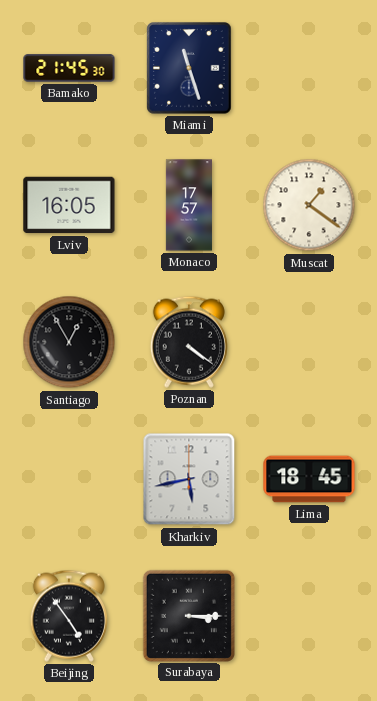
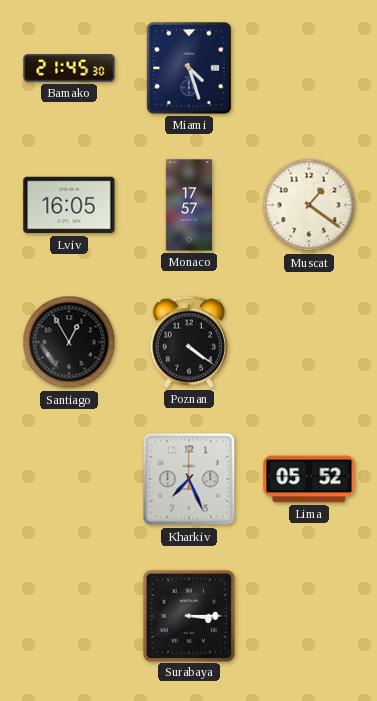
Miami: 11:27 -> 4:27
Kharkiv: 5:43 -> 7:26
Lima: 18:45 -> 05:52
Beijing: 4:54 -> none
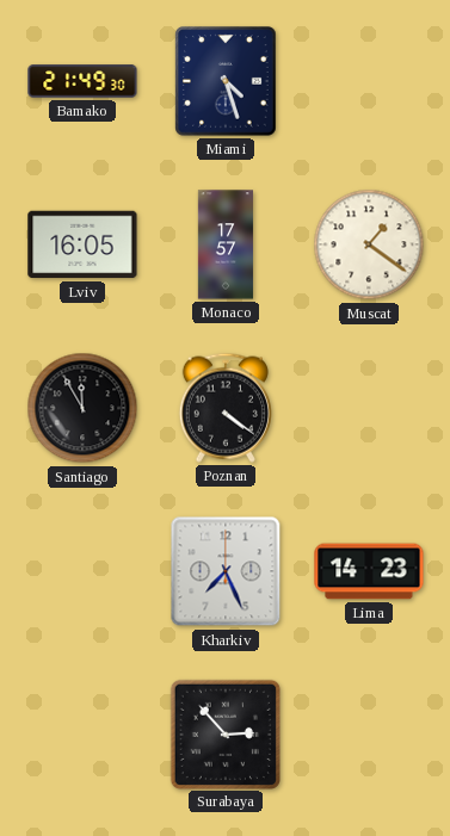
Bamako: 21:45 -> 21:49
Santiago: 12:55 -> 11:55
Lima: 05:52 -> 14:23
Surabaya: 3:15 -> 2:53
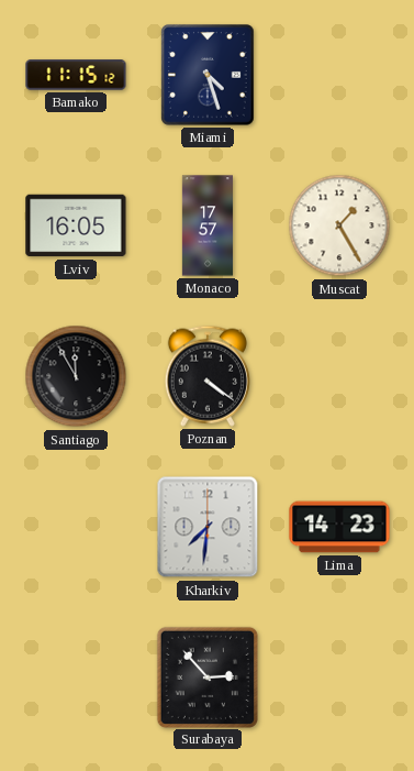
Bamako: 21:49 -> 11:15
Muscat: 1:21 -> 1:25
Kharkiv: 7:26 -> 7:31
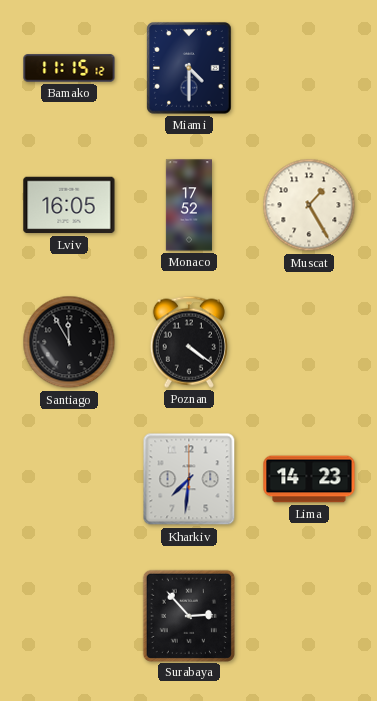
Miami: 4:27 -> 4:30
Monaco: 17:57 -> 17:52
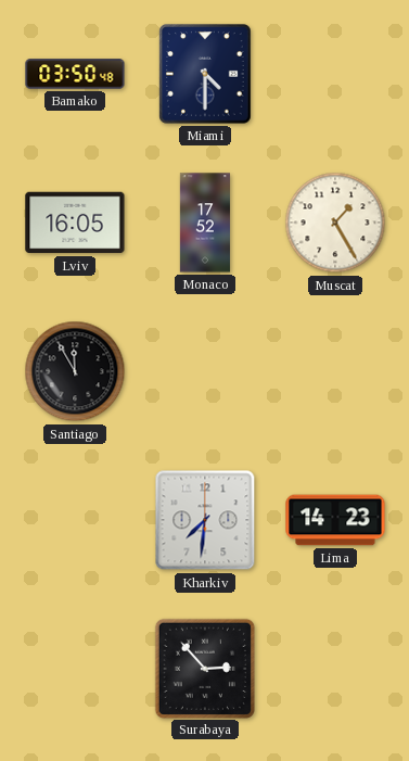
Bamako: 11:15 -> 03:50
Poznan: 4:21 -> none
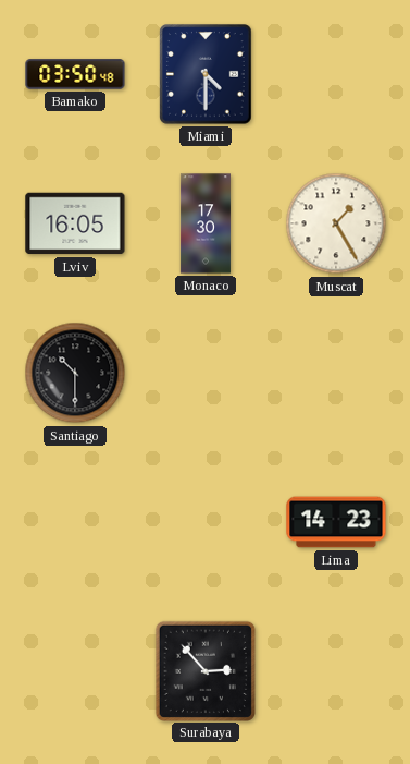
Monaco: 17:52 -> 17:30
Santiago: 11:55 -> 10:30
Kharkiv: 7:31 -> none
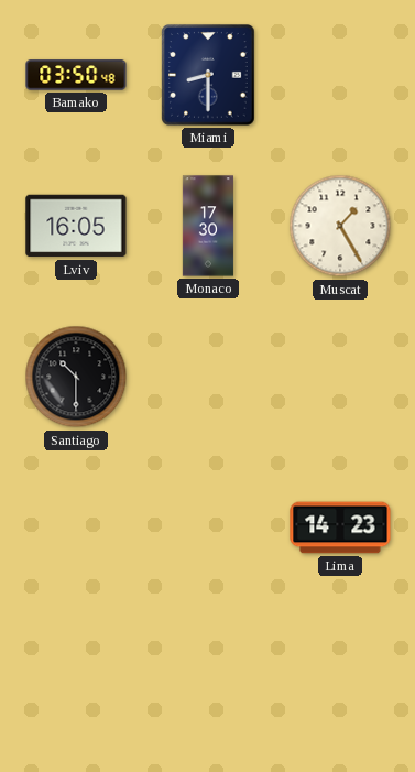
Miami: 4:30 -> 8:30
Surabaya: 2:53 -> none
